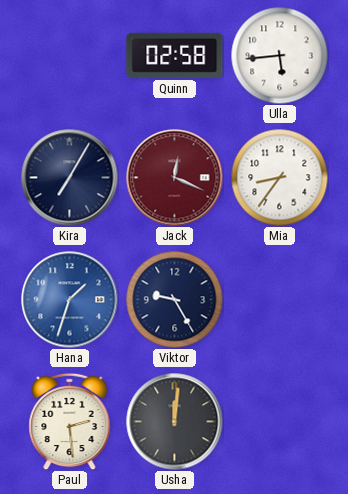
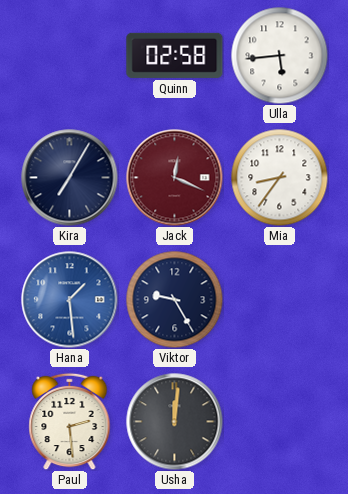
Hana: 1:33 -> 1:29
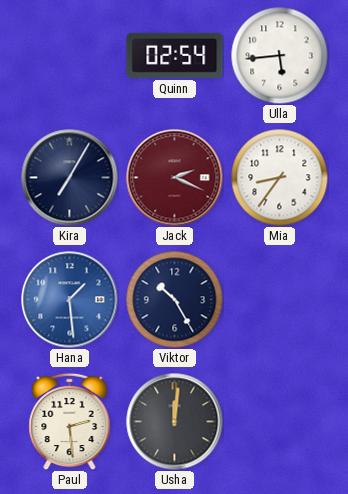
Quinn: 02:58 -> 02:54
Jack: 12:19 -> 2:19
Viktor: 9:25 -> 10:25
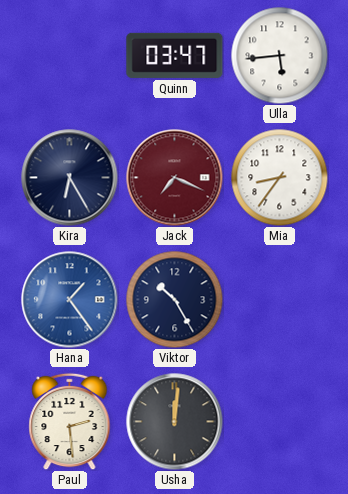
Quinn: 02:54 -> 03:47
Kira: 7:05 -> 6:25
Jack: 2:19 -> 7:19
Hana: 1:29 -> 1:24
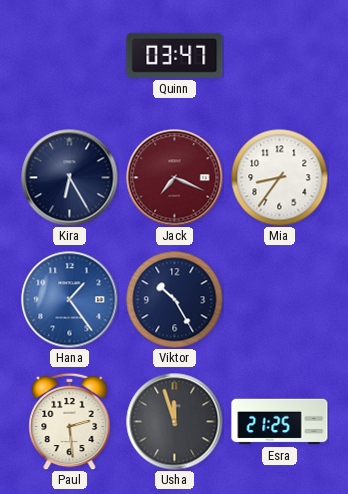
Ulla: 5:44 -> none
Usha: 12:01 -> 11:57
Esra: none -> 21:25
